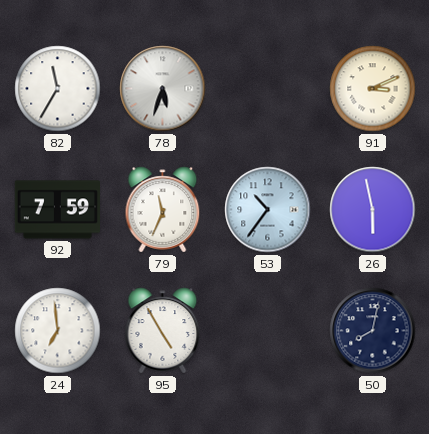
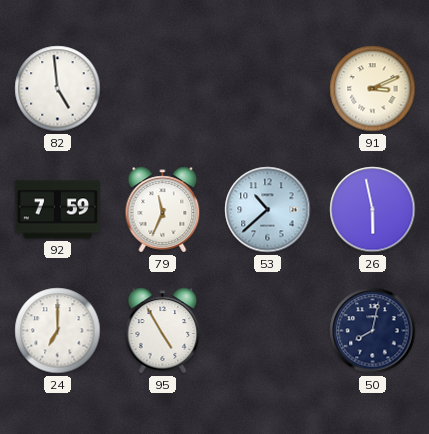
82: 11:35 -> 4:59
78: 5:33 -> none
53: 10:36 -> 10:38
24: 6:59 -> 7:00
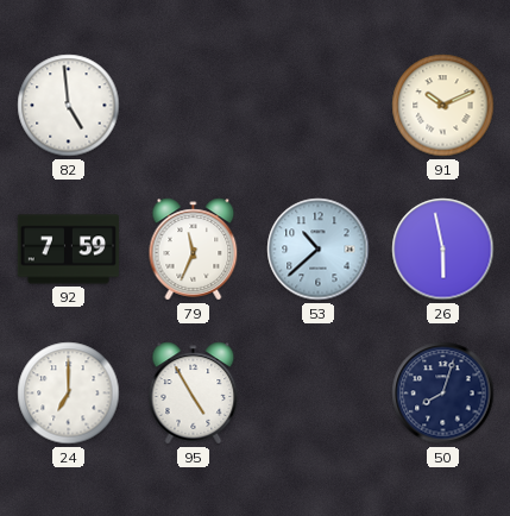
91: 3:11 -> 10:11
50: 8:02 -> 8:03
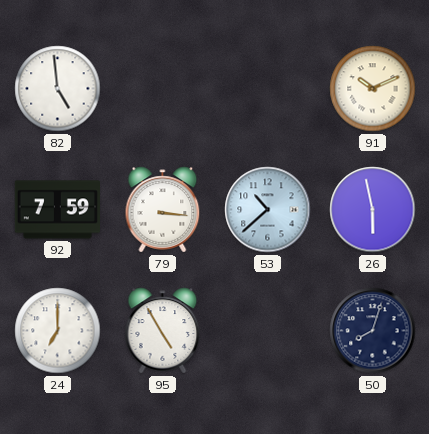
79: 11:34 -> 3:16
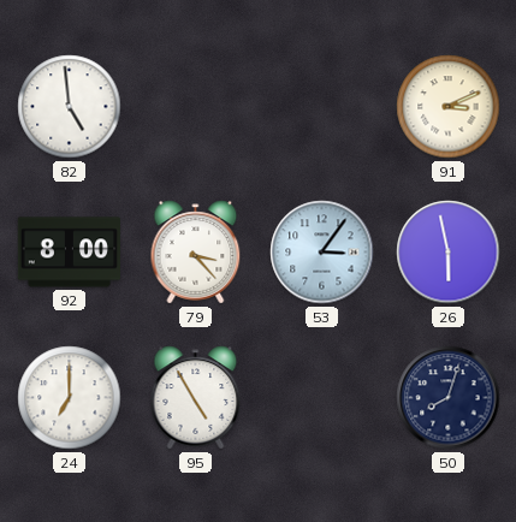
91: 10:11 -> 3:11
92: 7:59 -> 8:00
79: 3:16 -> 3:23
53: 10:38 -> 3:06
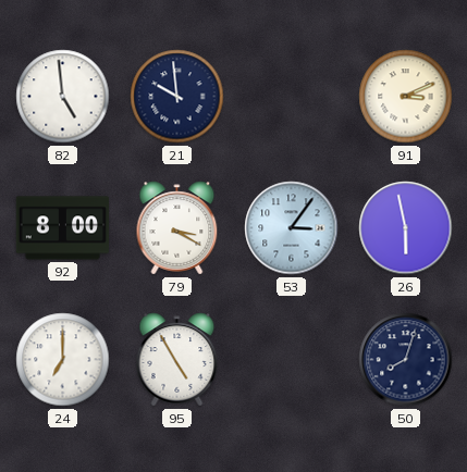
21: none -> 9:59
79: 3:23 -> 3:20
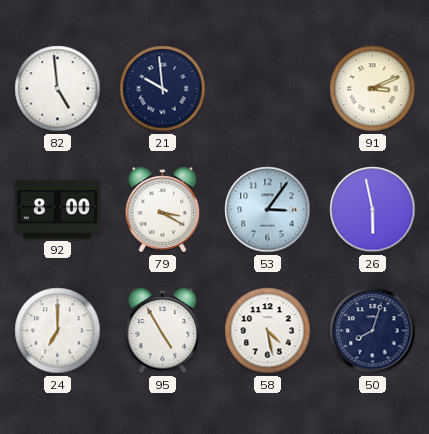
58: none -> 4:28
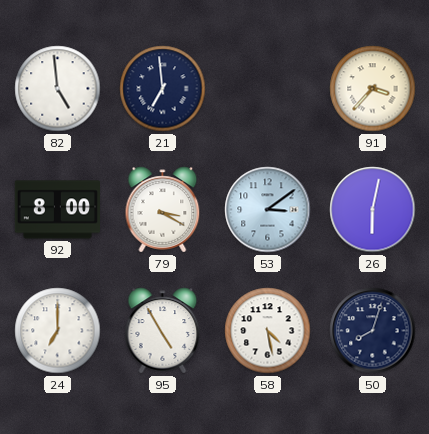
21: 9:59 -> 6:59
91: 3:11 -> 3:37
53: 3:06 -> 3:09
26: 5:58 -> 6:02
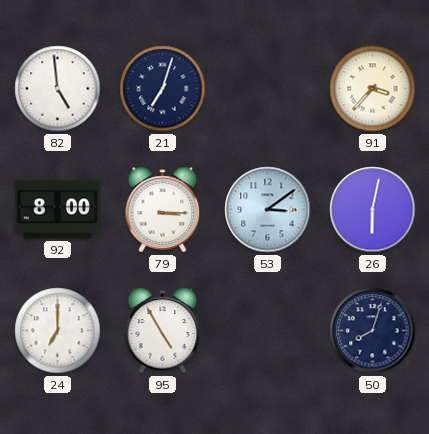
21: 6:59 -> 7:03
79: 3:20 -> 3:15
58: 4:28 -> none
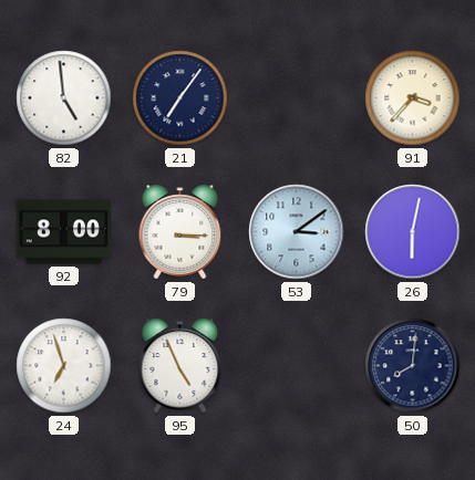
21: 7:03 -> 7:06
24: 7:00 -> 6:57
95: 4:55 -> 4:56
50: 8:03 -> 8:01
